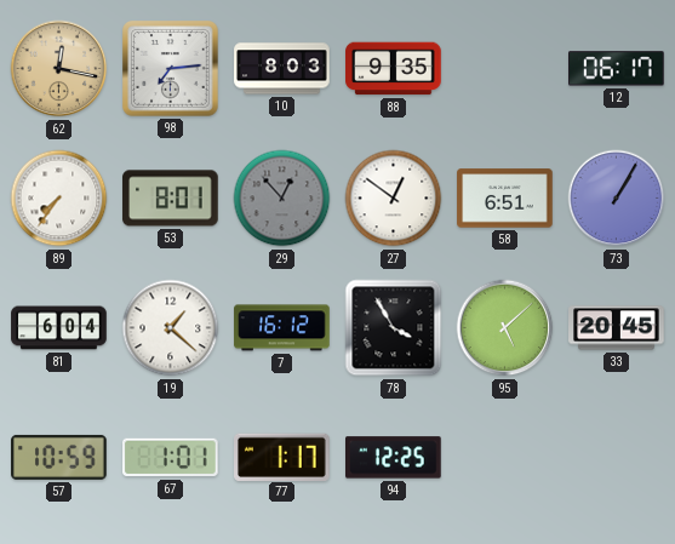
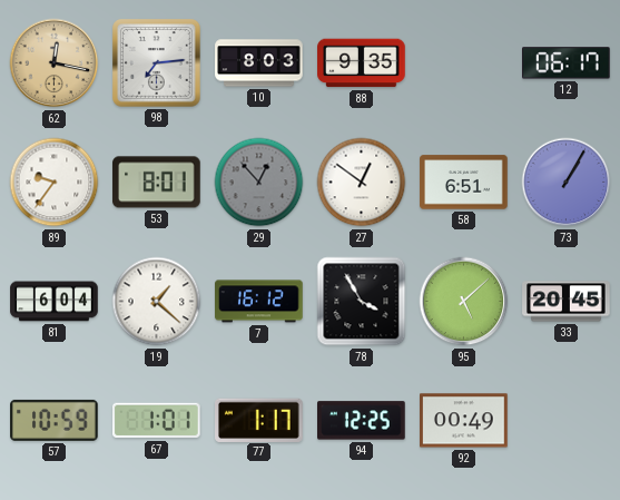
89: 7:36 -> 9:36
92: none -> 00:49
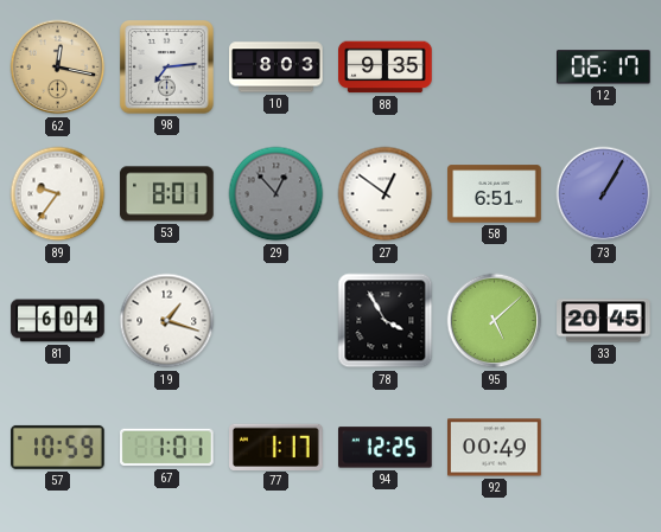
19: 1:22 -> 1:18
7: 16:12 -> none
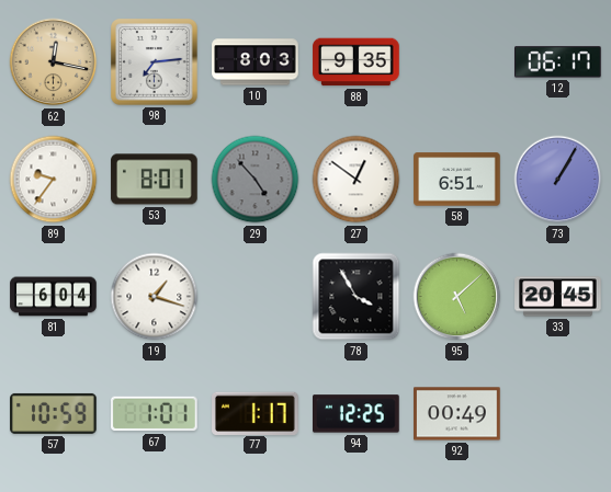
29: 12:53 -> 4:53
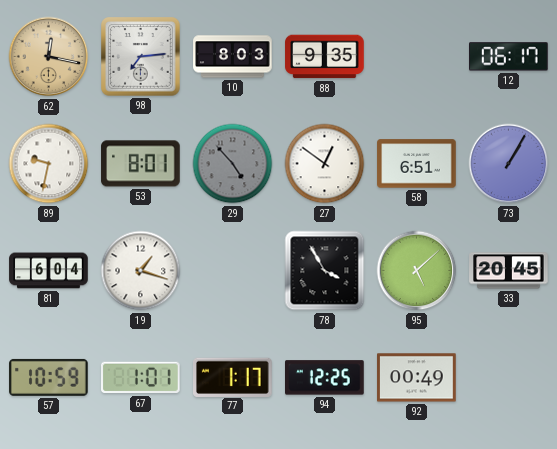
89: 9:36 -> 9:32
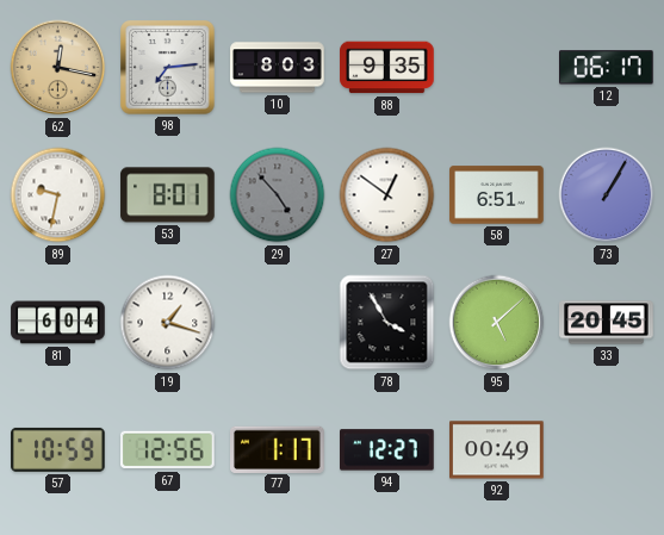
67: 1:01 -> 12:56
94: 12:25 -> 12:27
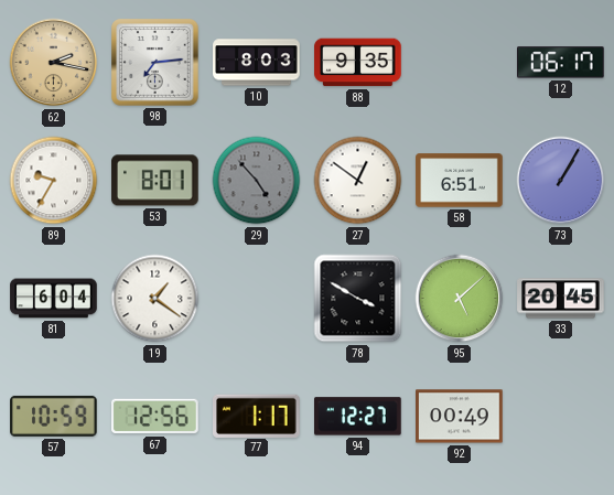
62: 12:17 -> 2:17
89: 9:32 -> 9:35
19: 1:18 -> 1:21
78: 3:55 -> 3:50
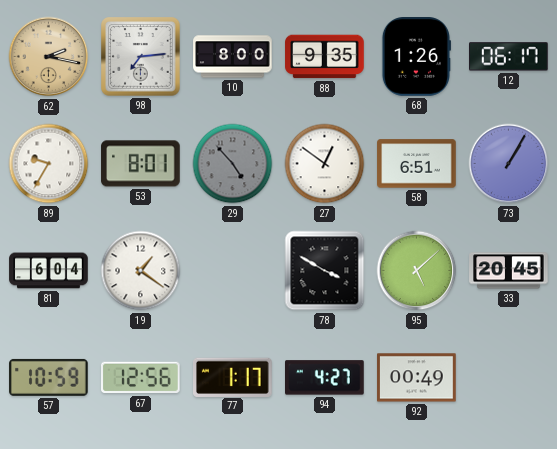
10: 8:03 -> 8:00
68: none -> 1:26
94: 12:27 -> 4:27
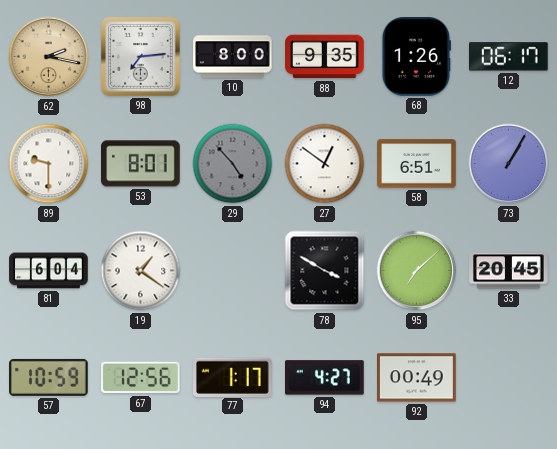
89: 9:35 -> 9:30
95: 5:08 -> 7:08
